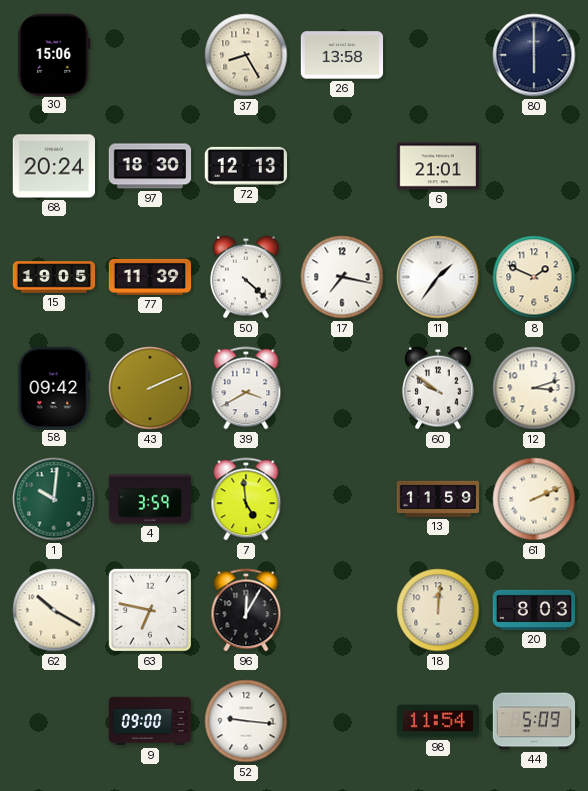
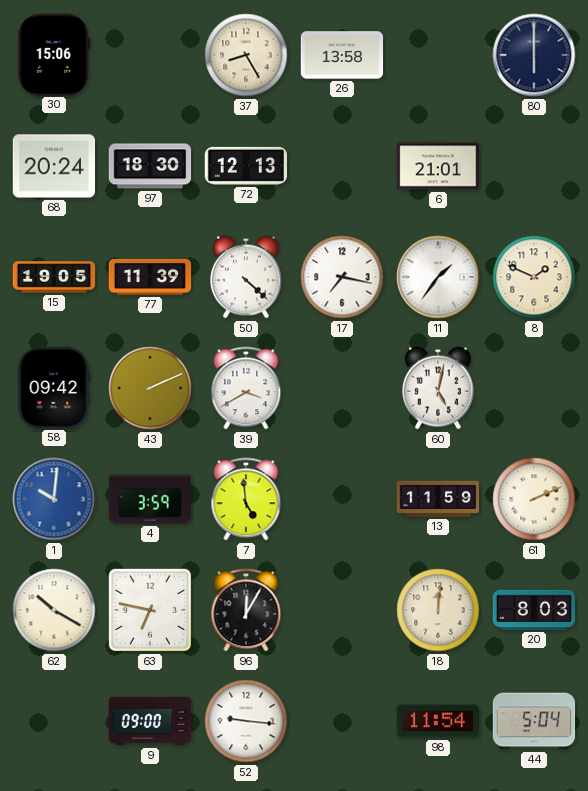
60: 9:51 -> 5:02
12: 3:12 -> none
1 dial: green -> blue
44: 5:09 -> 5:04
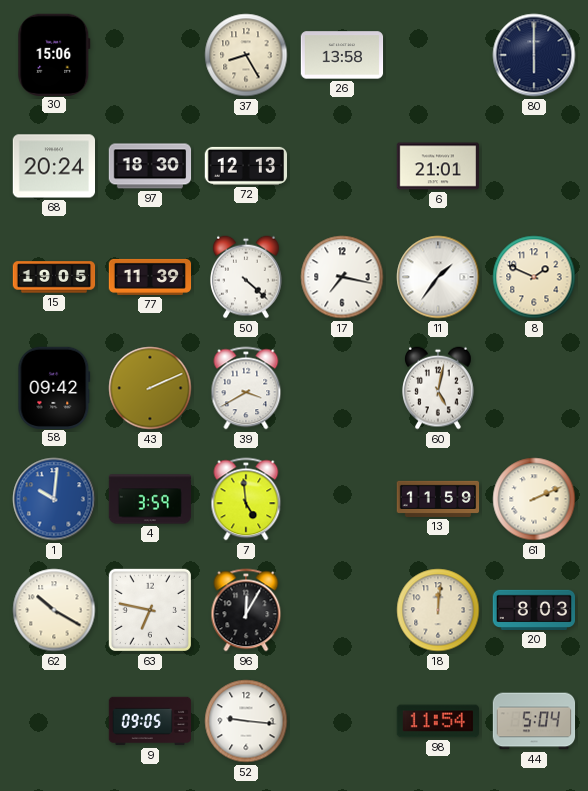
9: 09:00 -> 09:05
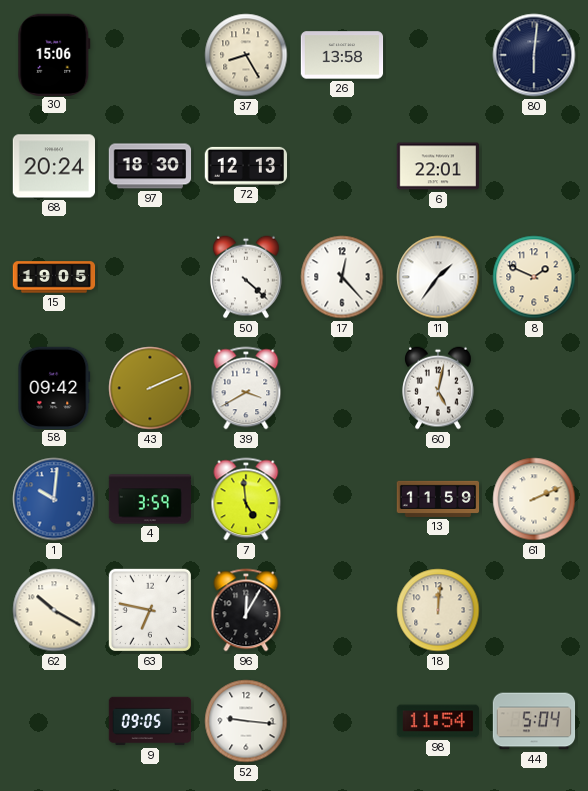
80: 6:00 -> 6:01
6: 21:01 -> 22:01
77: 11:39 -> none
17: 7:17 -> 12:23
20: 8:03 -> none
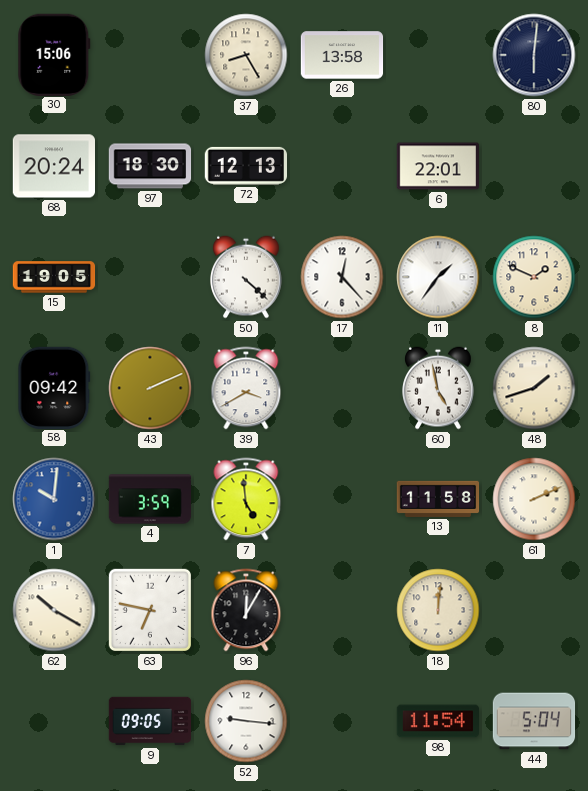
60: 5:02 -> 4:58
48: none -> 1:42
13: 11:59 -> 11:58
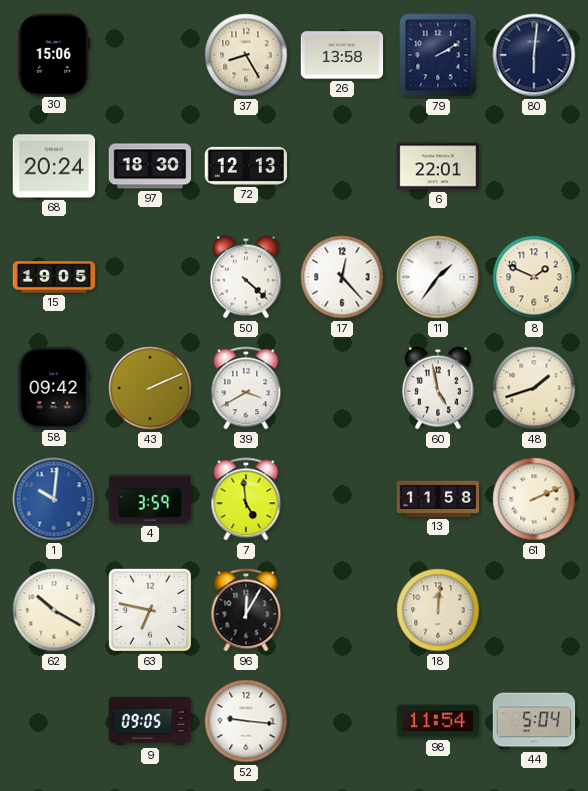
79: none -> 2:10
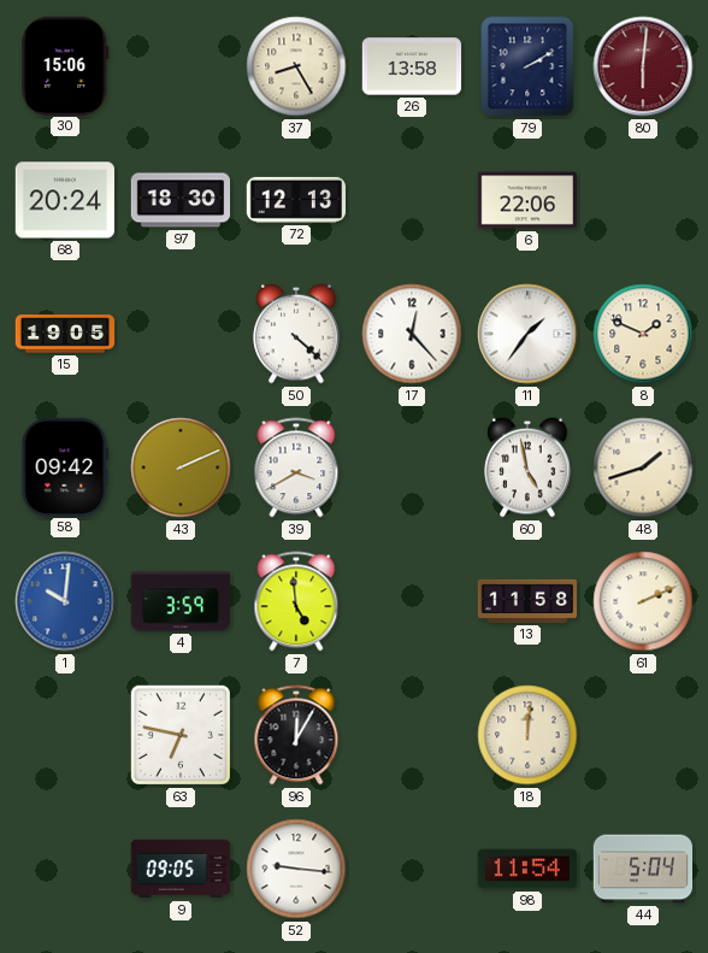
80 dial: navy -> burgundy
6: 22:01 -> 22:06
62: 10:20 -> none
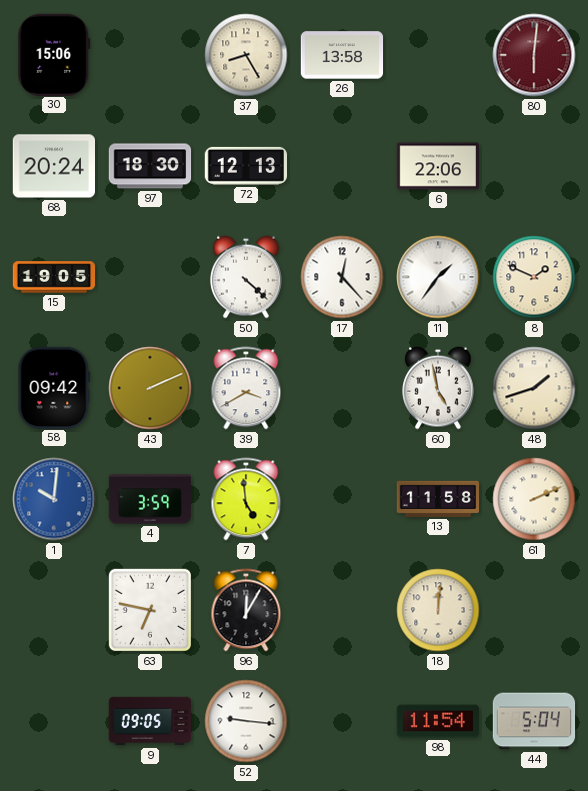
79: 2:10 -> none
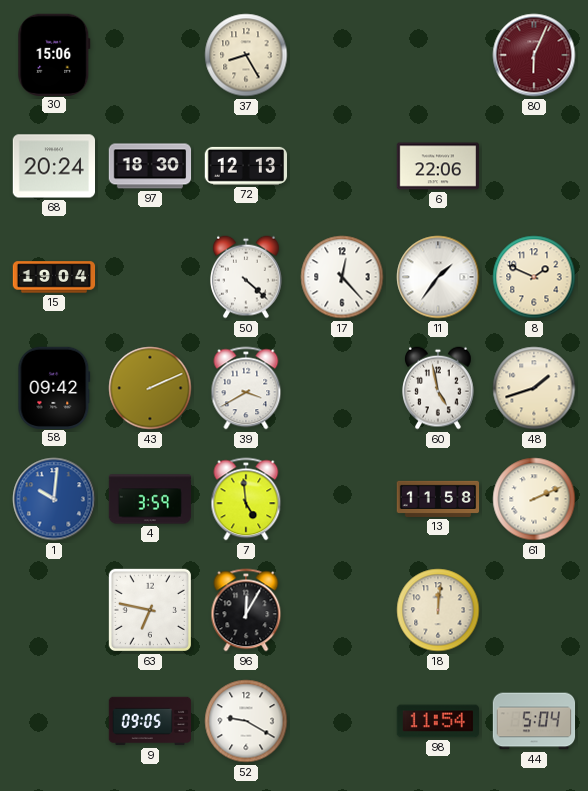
26: 13:58 -> none
80: 6:01 -> 6:04
15: 19:05 -> 19:04
52: 9:16 -> 9:20
